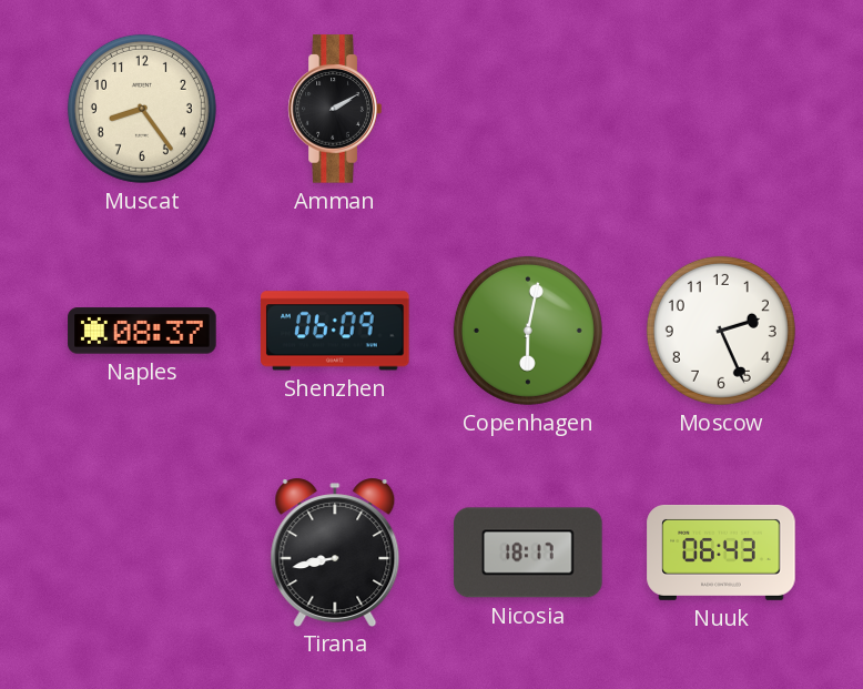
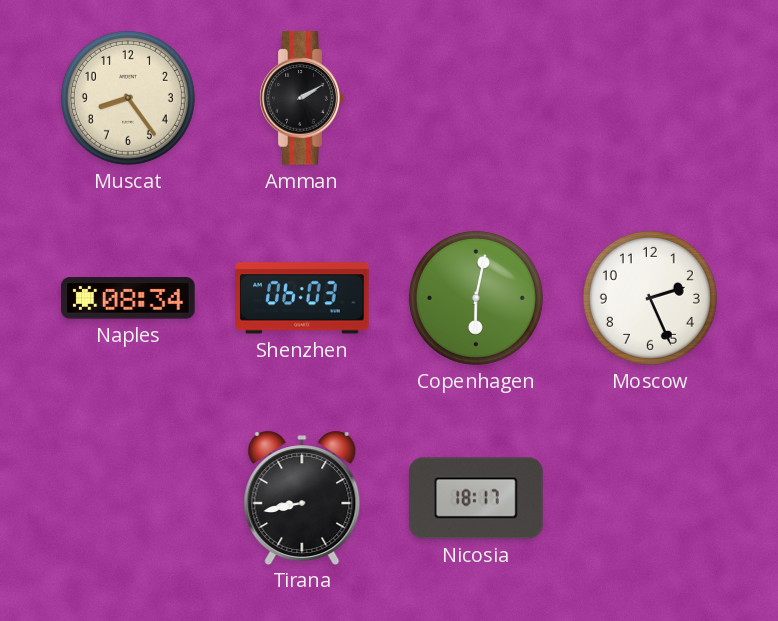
Naples: 08:37 -> 08:34
Shenzhen: 06:09 -> 06:03
Nuuk: 06:43 -> none
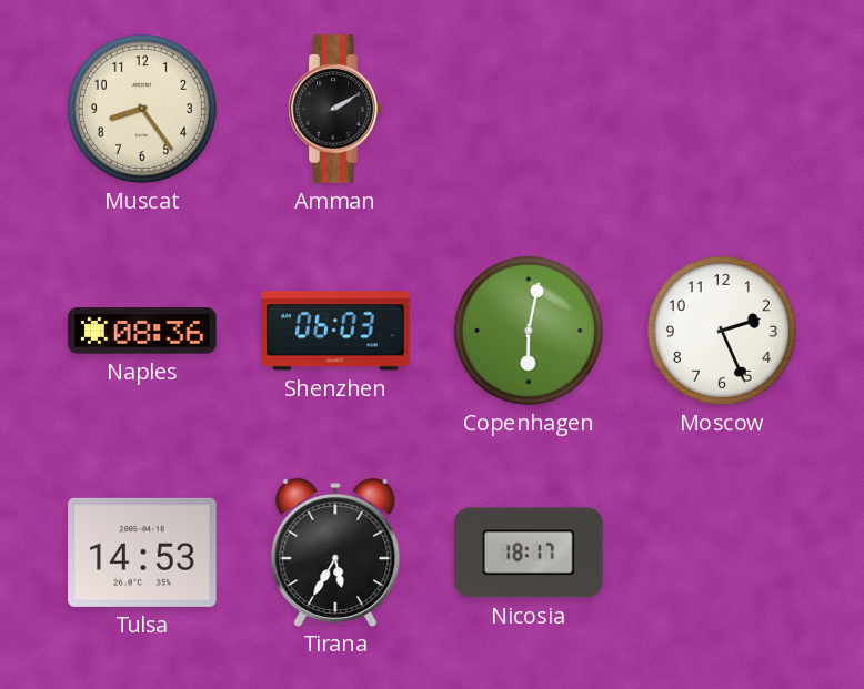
Naples: 08:34 -> 08:36
Tulsa: none -> 14:53
Tirana: 8:43 -> 5:35
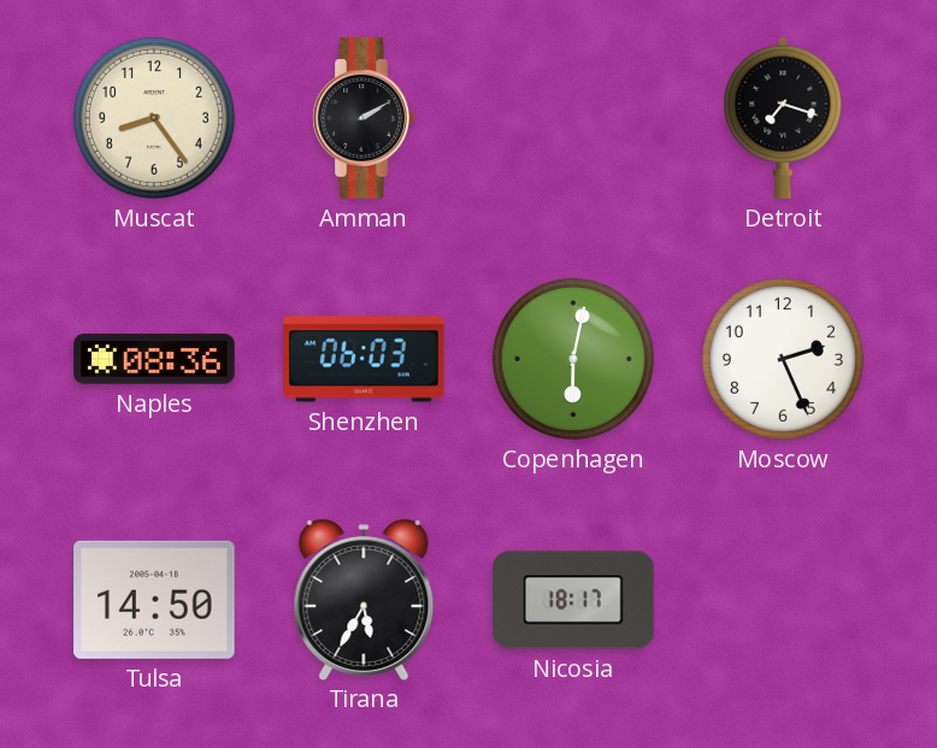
Detroit: none -> 7:18
Tulsa: 14:53 -> 14:50
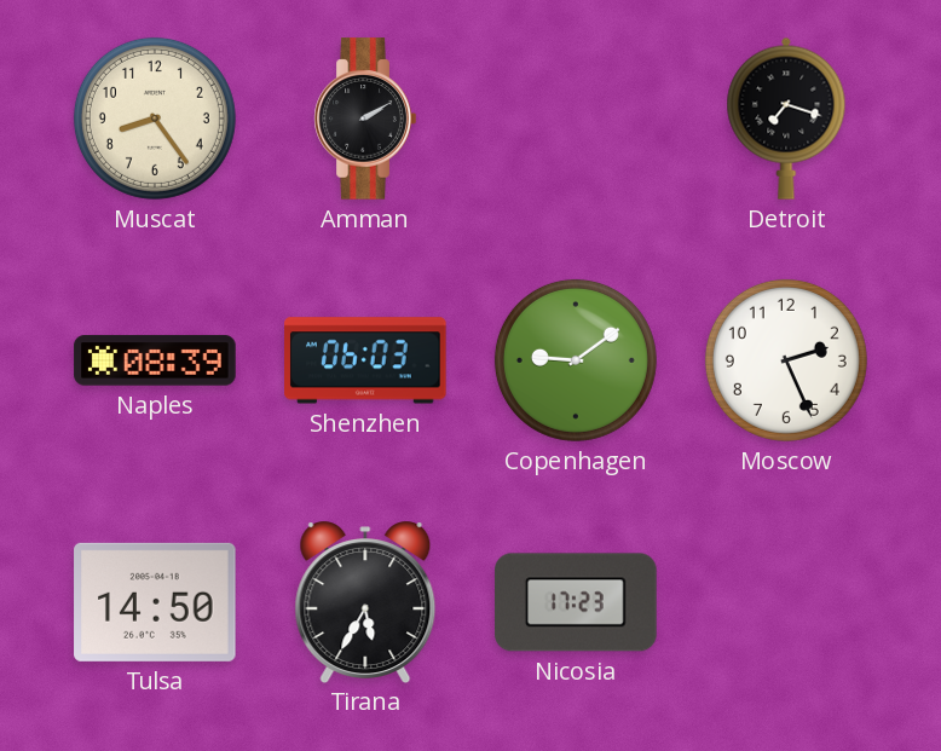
Naples: 08:36 -> 08:39
Copenhagen: 6:02 -> 9:09
Nicosia: 18:17 -> 17:23
